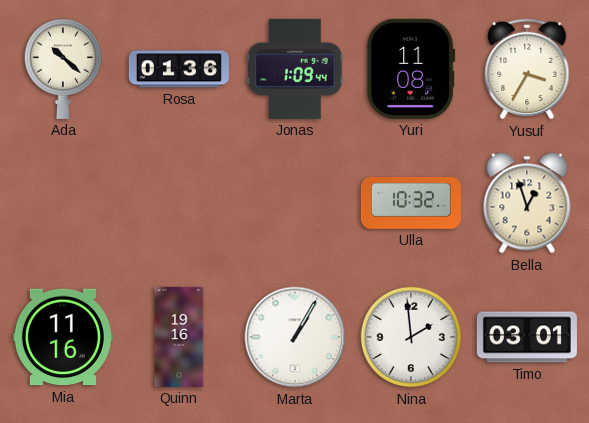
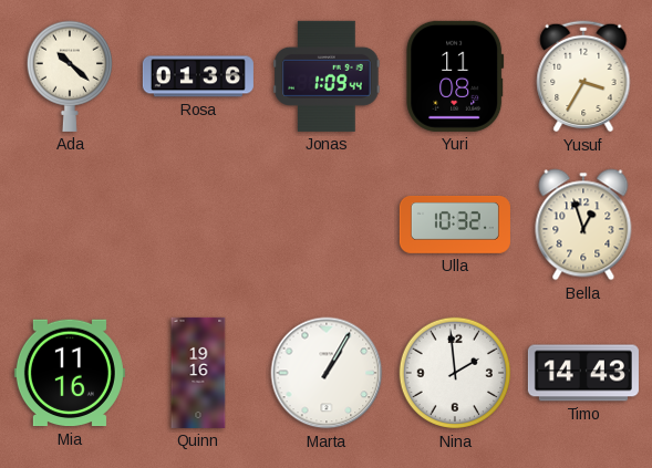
Timo: 03:01 -> 14:43
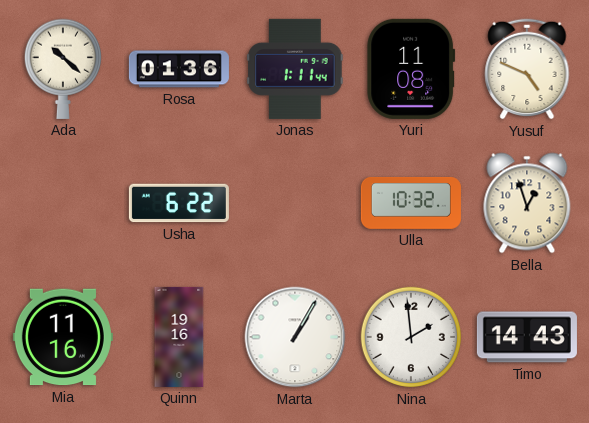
Jonas: 1:09 -> 1:11
Yusuf: 3:35 -> 4:49
Usha: none -> 6:22
